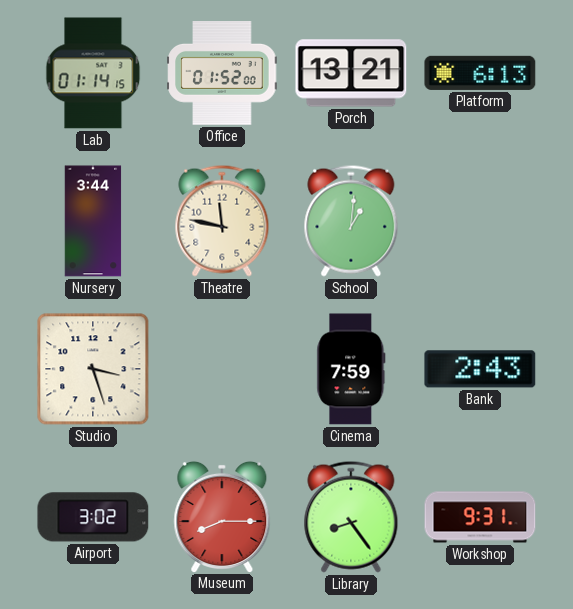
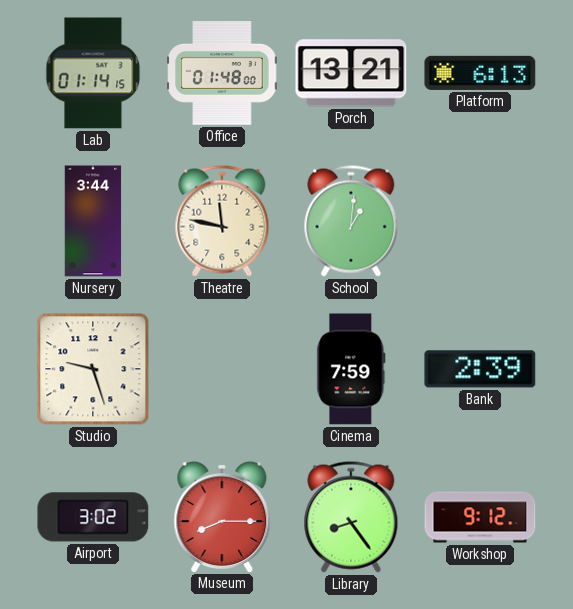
Office: 01:52 -> 01:48
Studio: 3:27 -> 9:27
Bank: 2:43 -> 2:39
Workshop: 9:31 -> 9:12
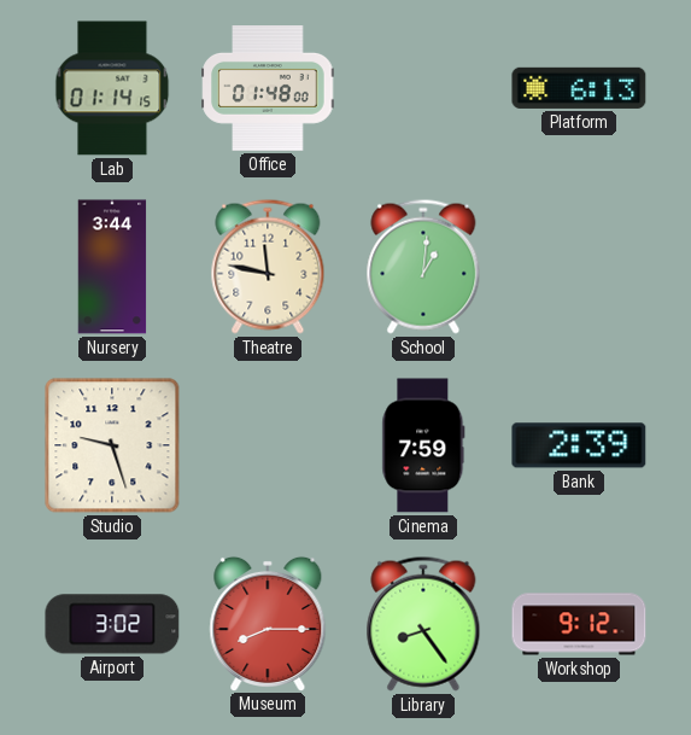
Porch: 13:21 -> none
